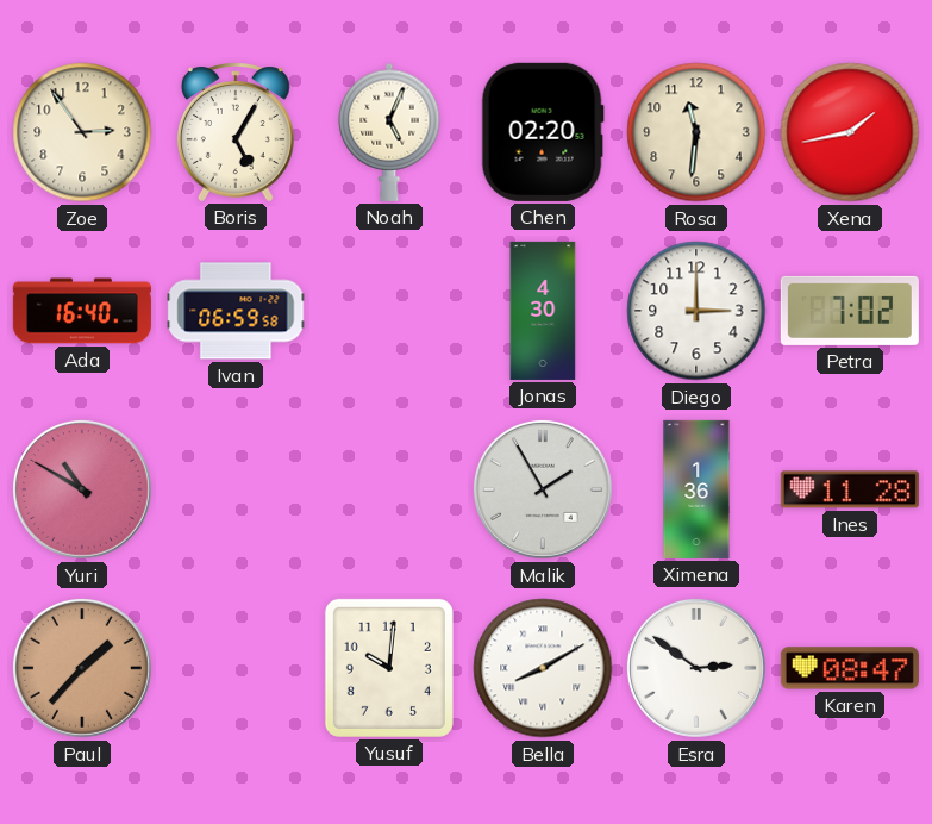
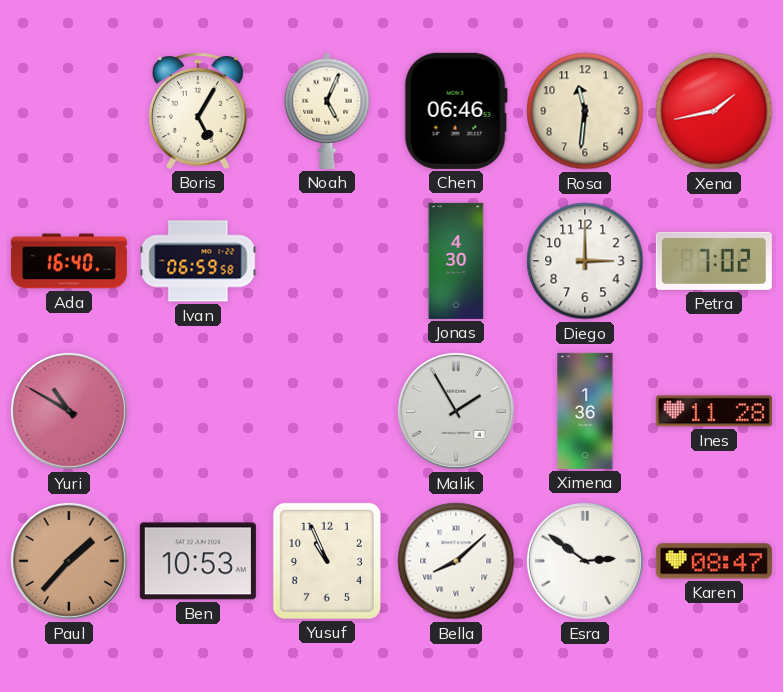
Zoe: 2:54 -> none
Chen: 02:20 -> 06:46
Ben: none -> 10:53
Yusuf: 10:01 -> 10:56
Bella: 8:10 -> 8:08
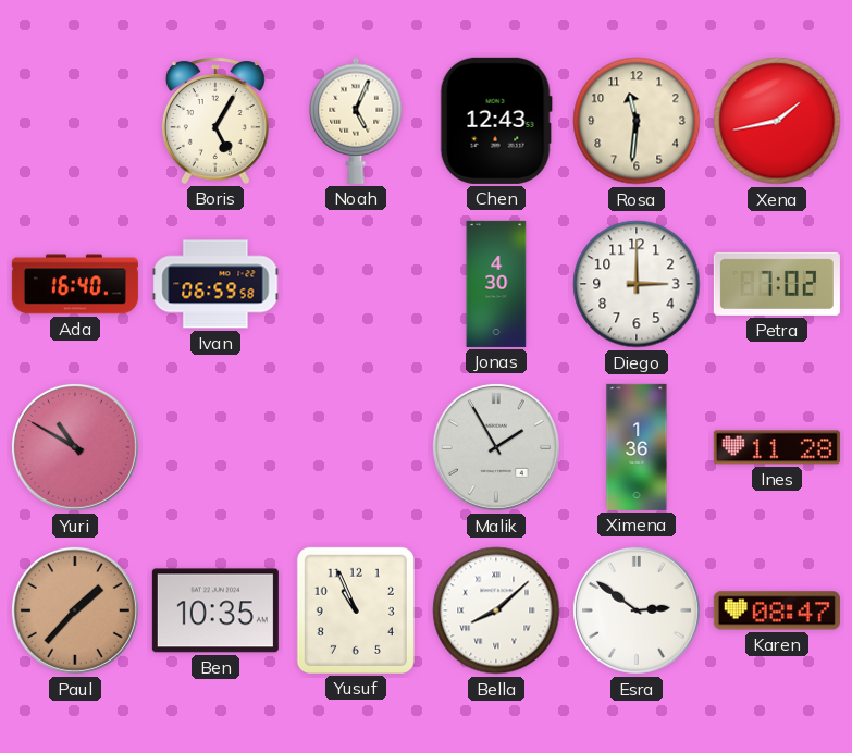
Chen: 06:46 -> 12:43
Ben: 10:53 -> 10:35
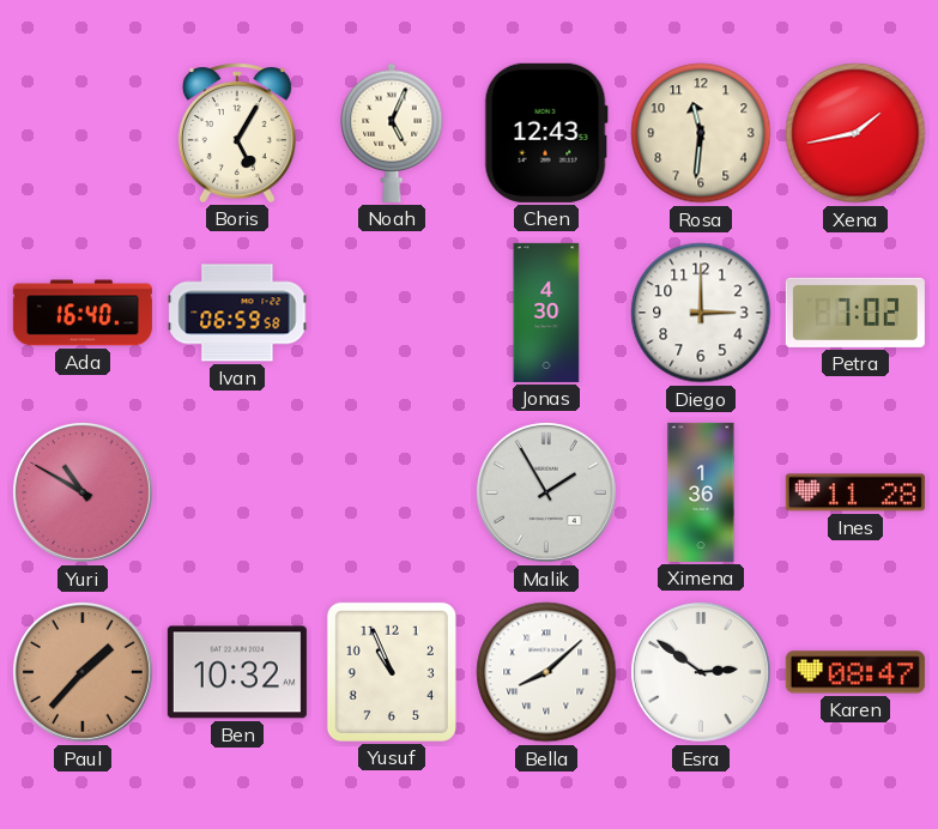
Ben: 10:35 -> 10:32
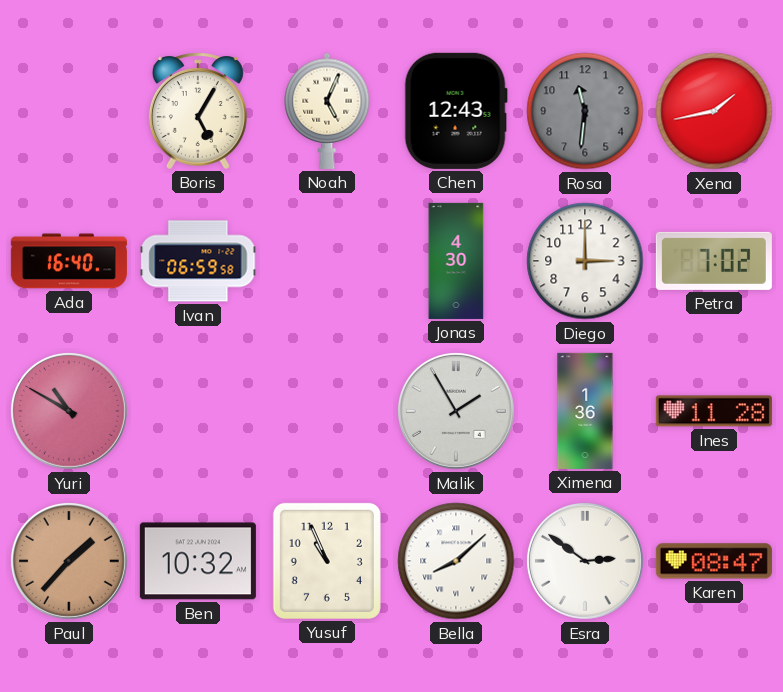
Rosa dial: cream -> grey
